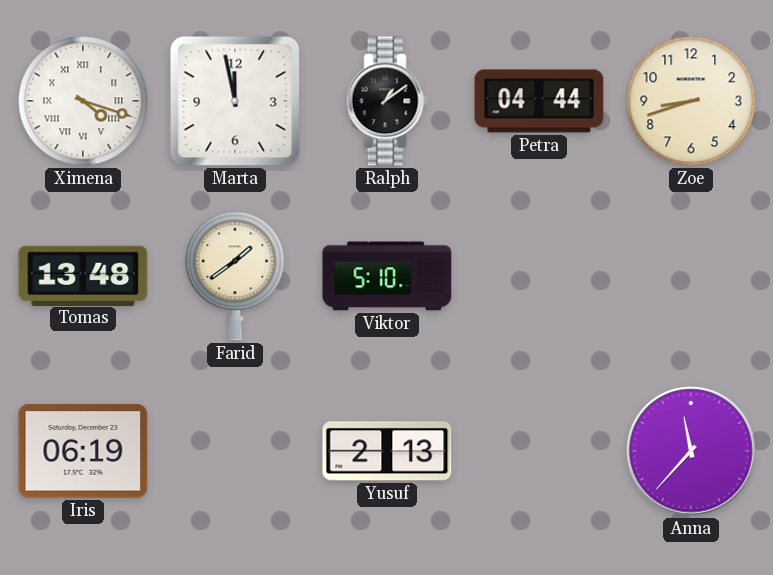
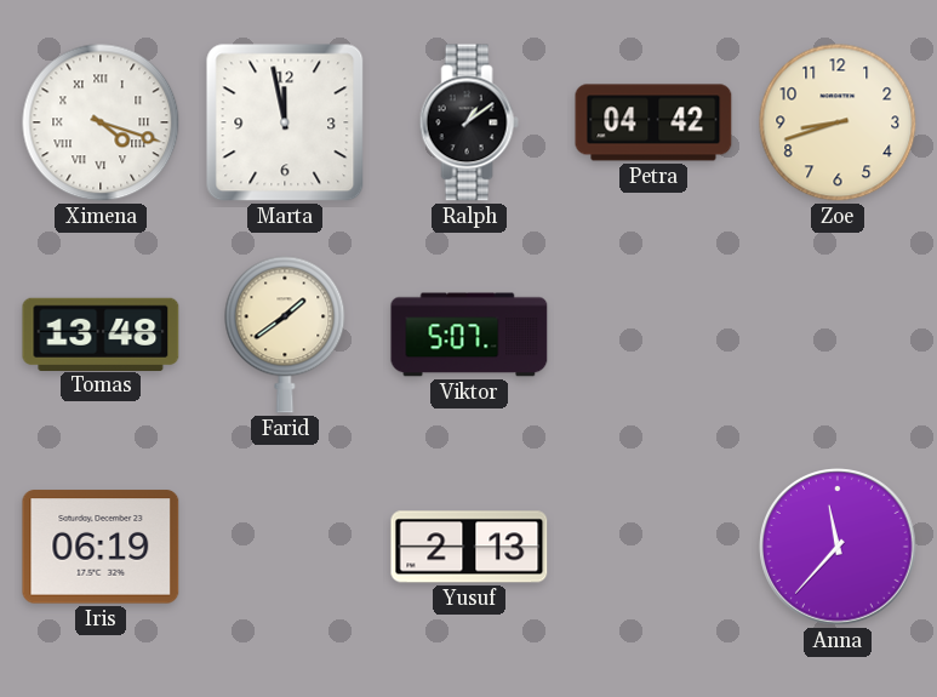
Petra: 04:44 -> 04:42
Viktor: 5:10 -> 5:07
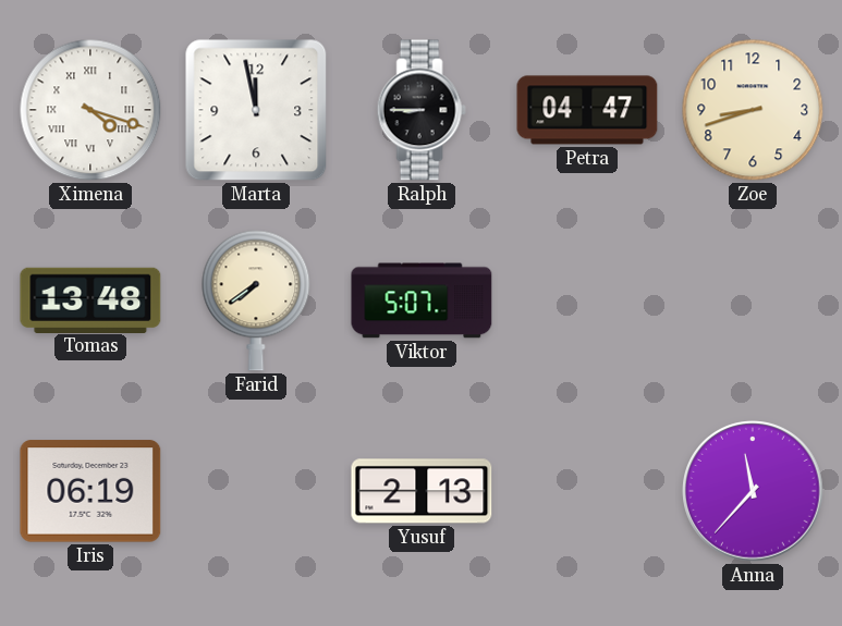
Ralph: 1:09 -> 8:45
Petra: 04:42 -> 04:47
Farid: 1:39 -> 7:39
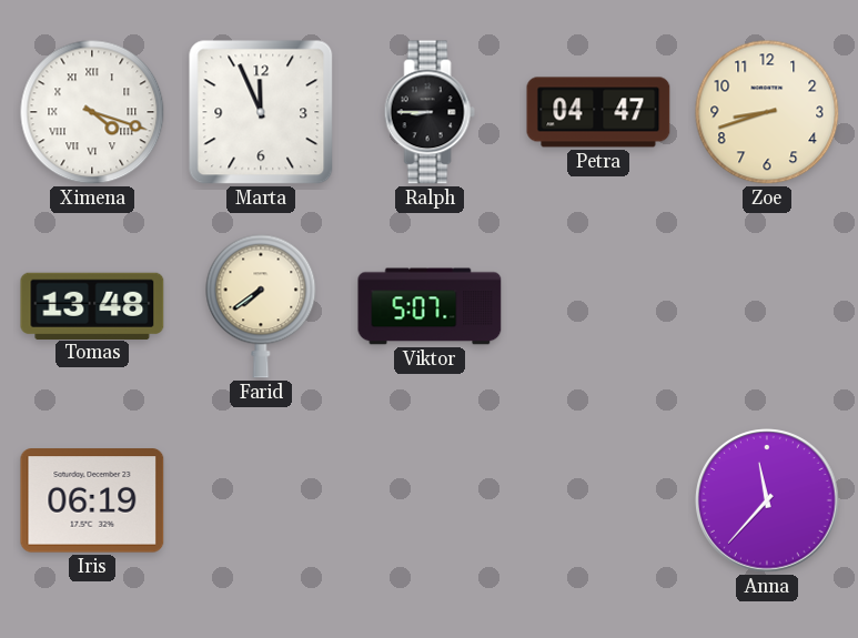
Marta: 11:58 -> 11:56
Yusuf: 2:13 -> none
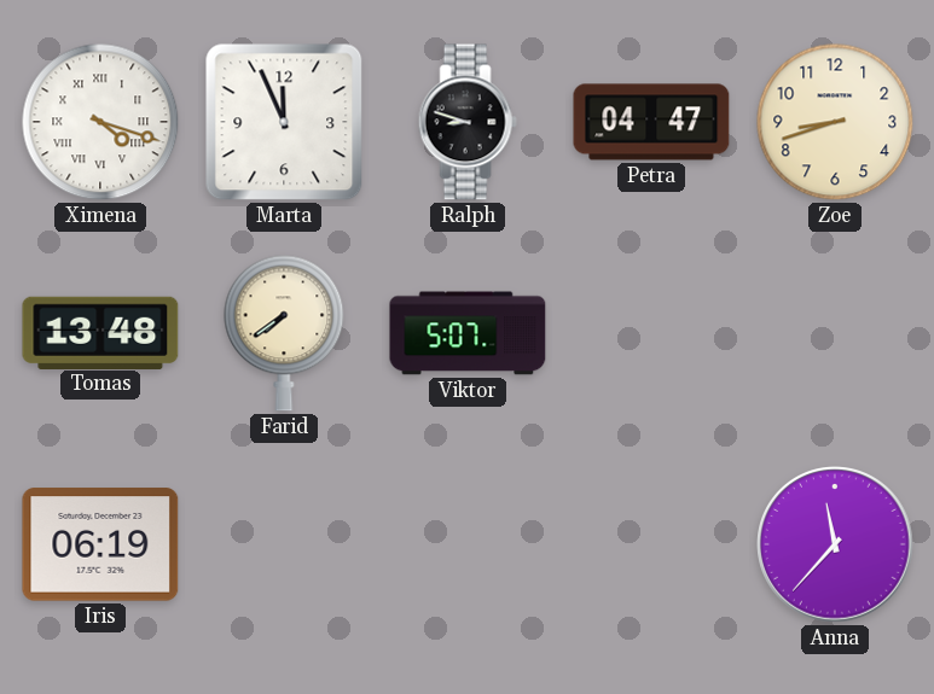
Ralph: 8:45 -> 8:48
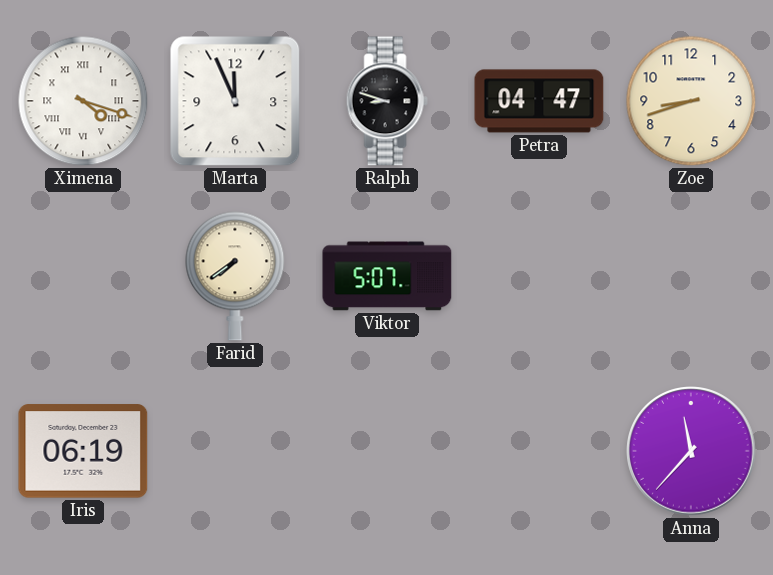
Tomas: 13:48 -> none
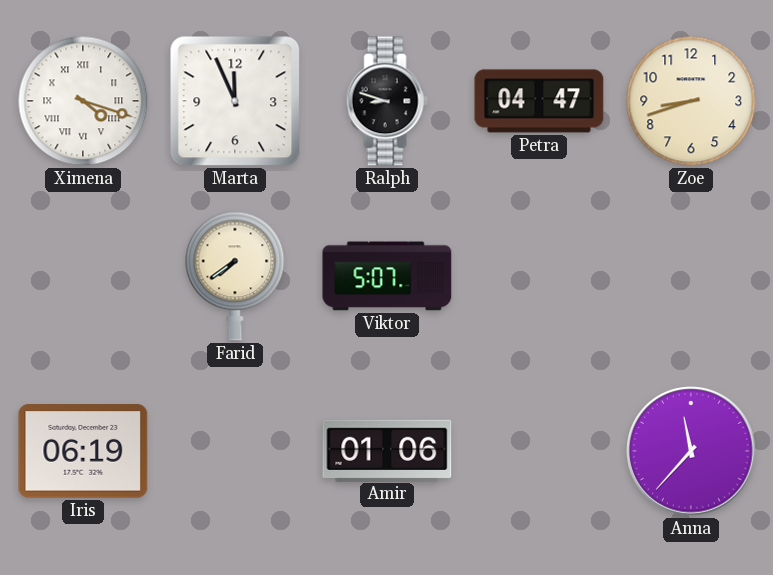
Amir: none -> 01:06
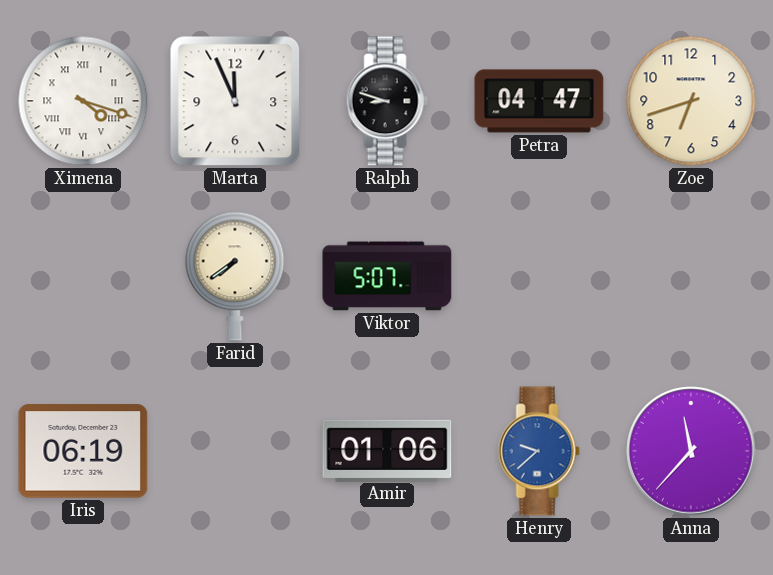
Zoe: 8:42 -> 6:42
Henry: none -> 9:38
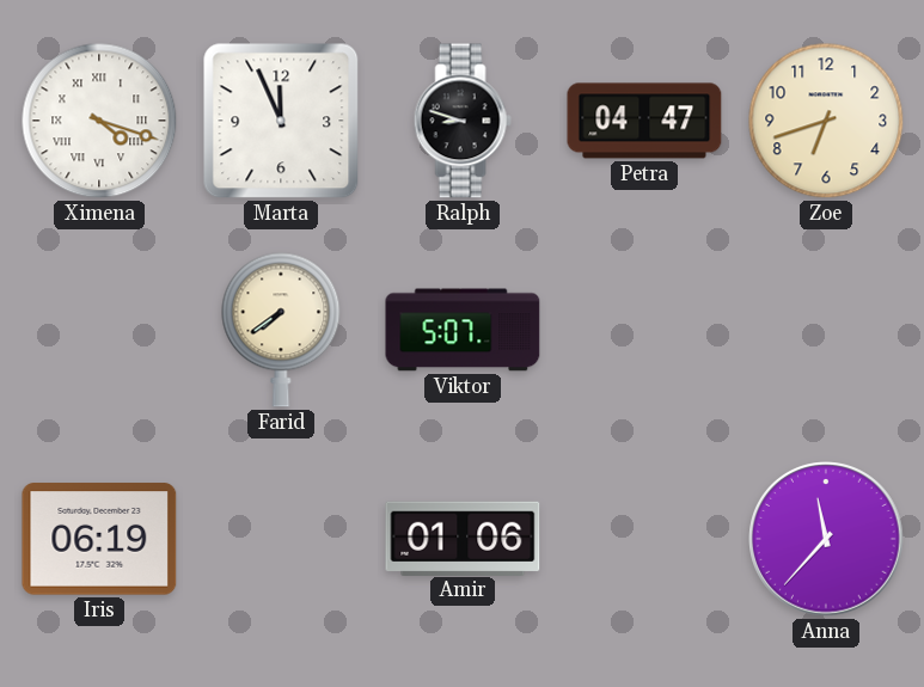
Henry: 9:38 -> none
